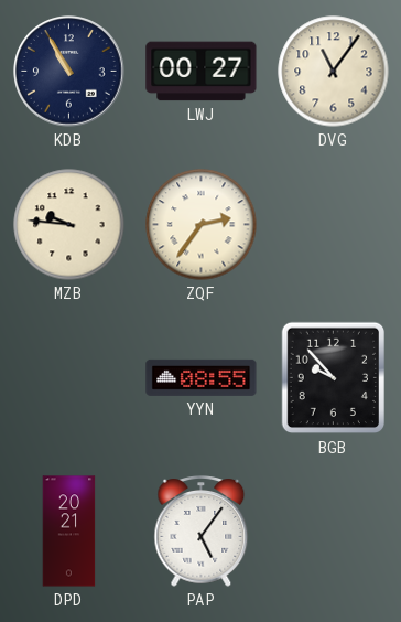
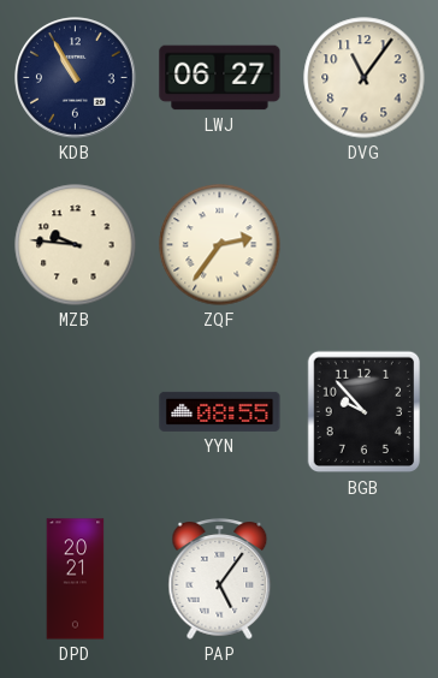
LWJ: 00:27 -> 06:27
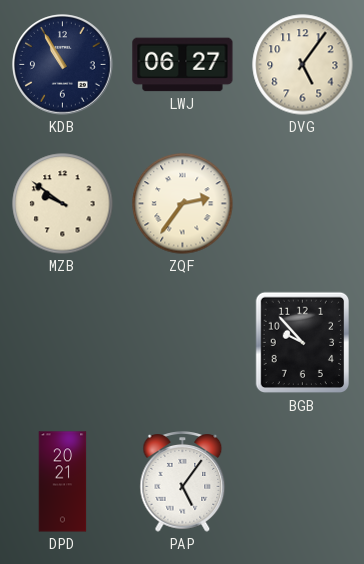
DVG: 11:06 -> 5:06
MZB: 9:46 -> 9:51
YYN: 08:55 -> none
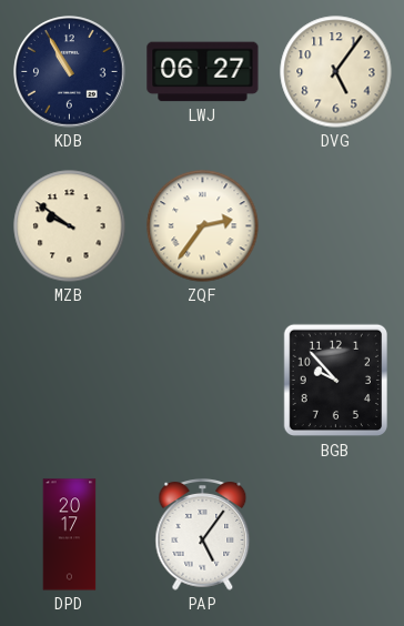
DPD: 20:21 -> 20:17
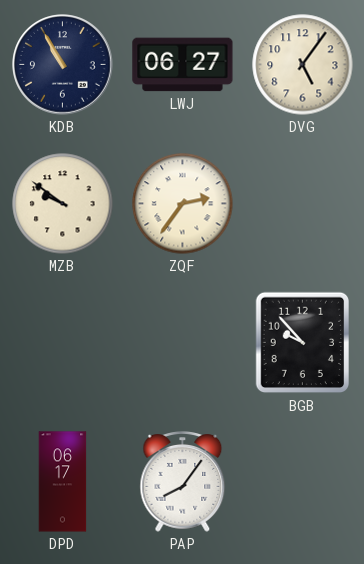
DPD: 20:17 -> 06:17
PAP: 5:06 -> 8:06
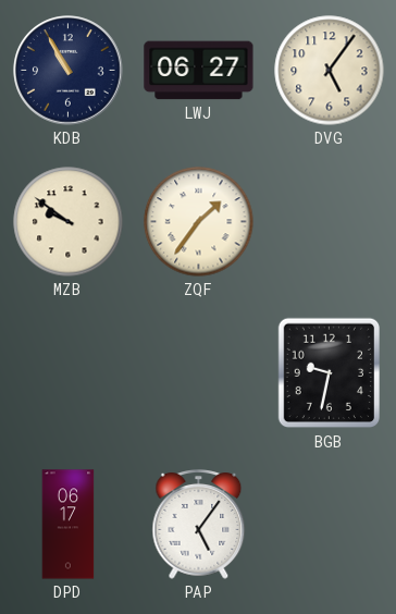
ZQF: 2:36 -> 1:36
BGB: 9:53 -> 9:32
PAP: 8:06 -> 5:06
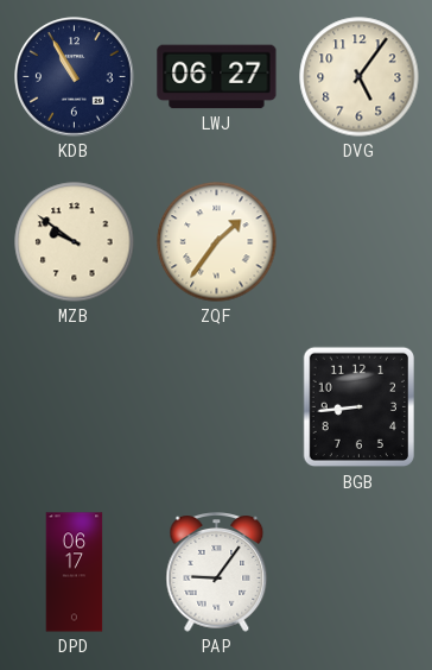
BGB: 9:32 -> 8:44
PAP: 5:06 -> 9:06
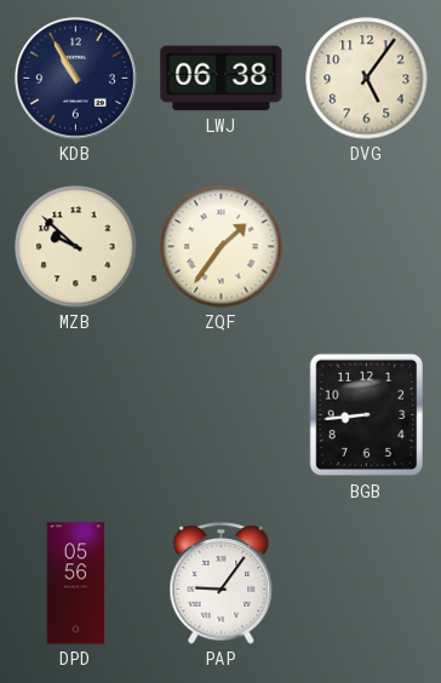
LWJ: 06:27 -> 06:38
MZB: 9:51 -> 9:52
DPD: 06:17 -> 05:56
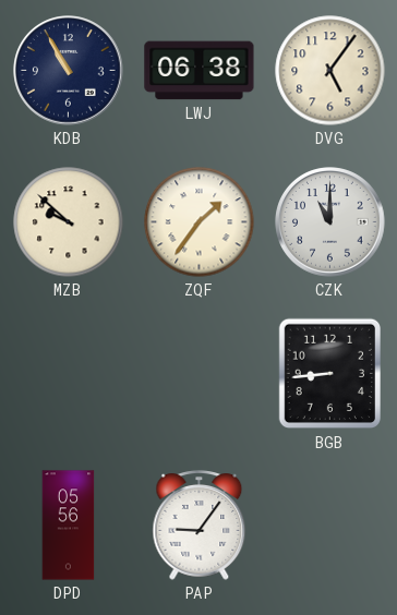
CZK: none -> 11:00
